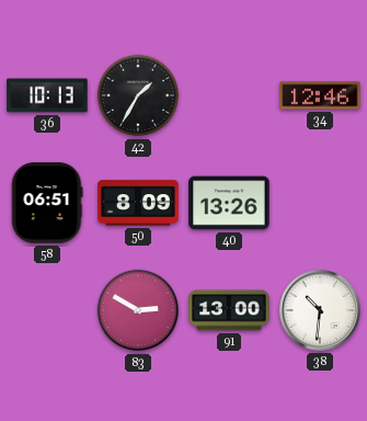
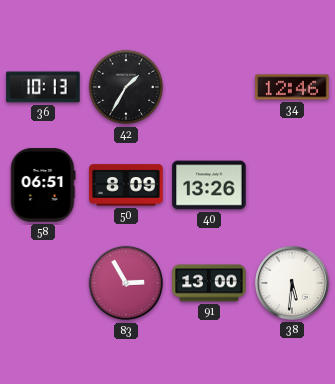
83: 2:50 -> 2:55
38: 10:31 -> 5:31
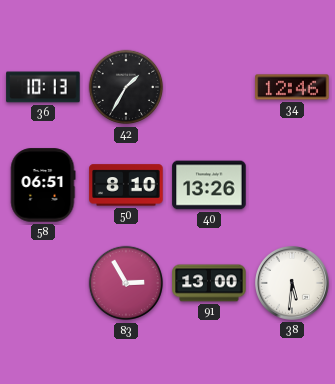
50: 8:09 -> 8:10
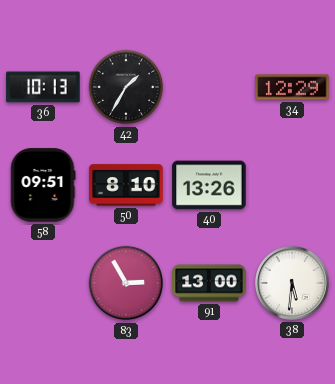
34: 12:46 -> 12:29
58: 06:51 -> 09:51
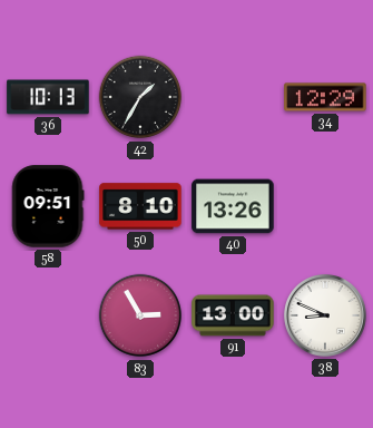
38: 5:31 -> 8:49
